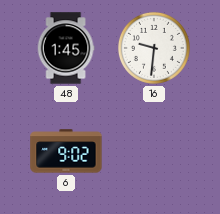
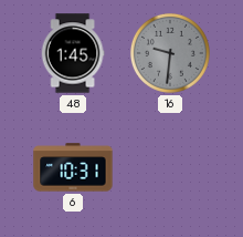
16 dial: white -> grey
6: 9:02 -> 10:31
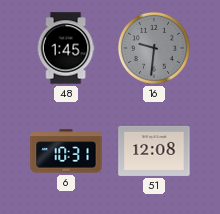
51: none -> 12:08
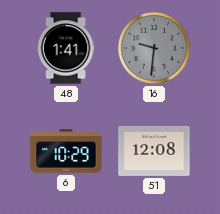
48: 1:45 -> 1:41
6: 10:31 -> 10:29
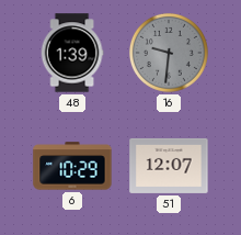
48: 1:41 -> 1:39
51: 12:08 -> 12:07
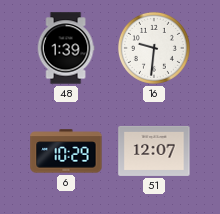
16 dial: grey -> white
